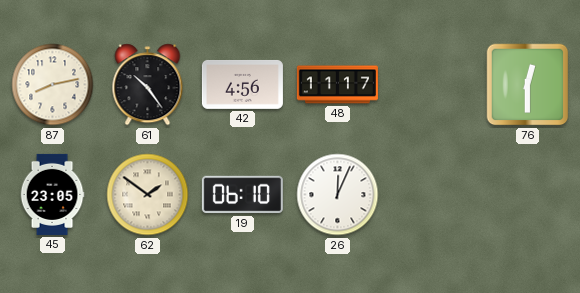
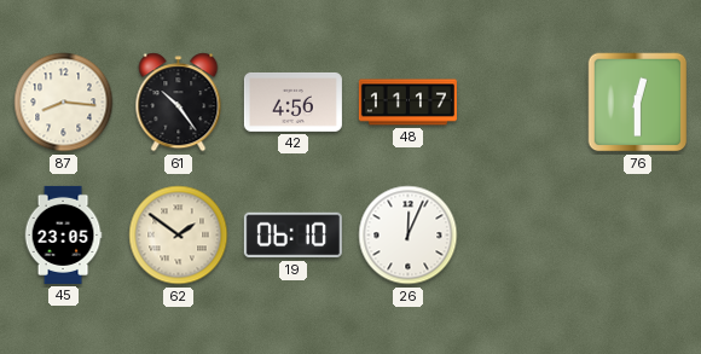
87: 8:13 -> 8:16
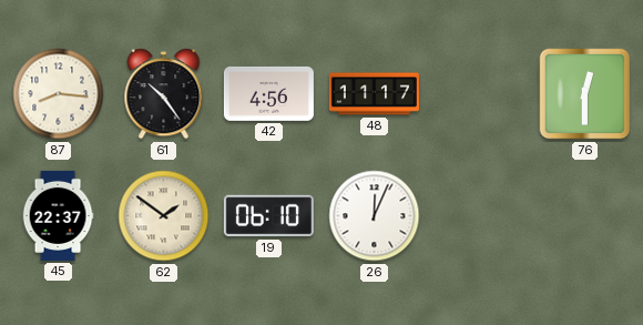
45: 23:05 -> 22:37
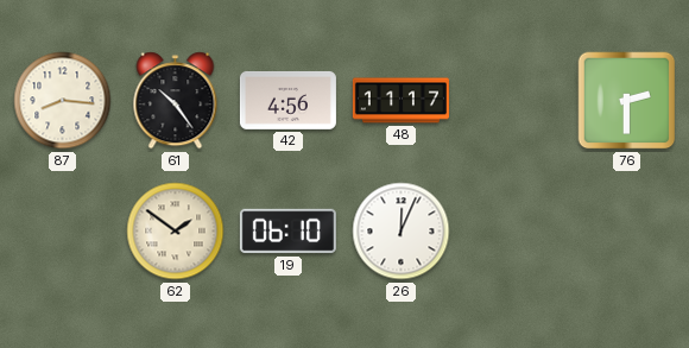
76: 12:30 -> 2:30
45: 22:37 -> none
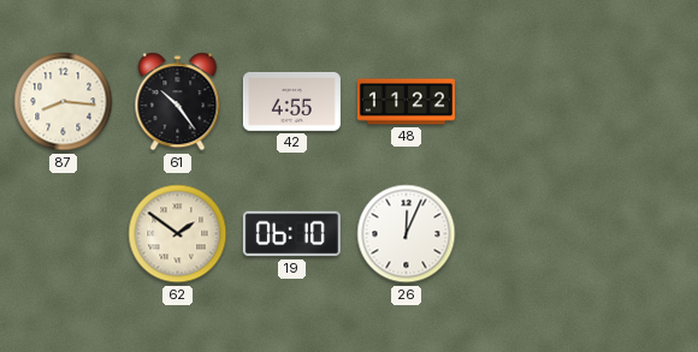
42: 4:56 -> 4:55
48: 11:17 -> 11:22
76: 2:30 -> none
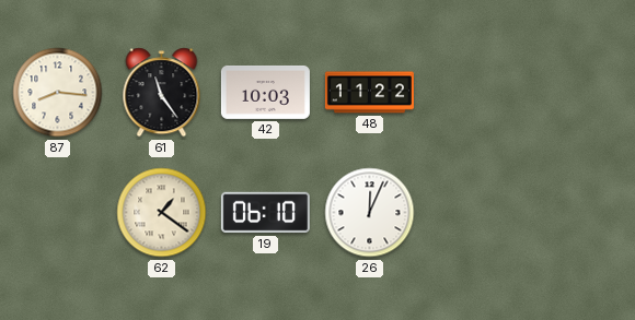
61: 10:24 -> 11:24
42: 4:55 -> 10:03
62: 1:51 -> 1:21
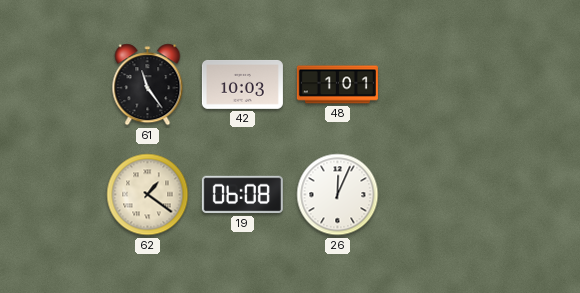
87: 8:16 -> none
48: 11:22 -> 1:01
19: 06:10 -> 06:08
